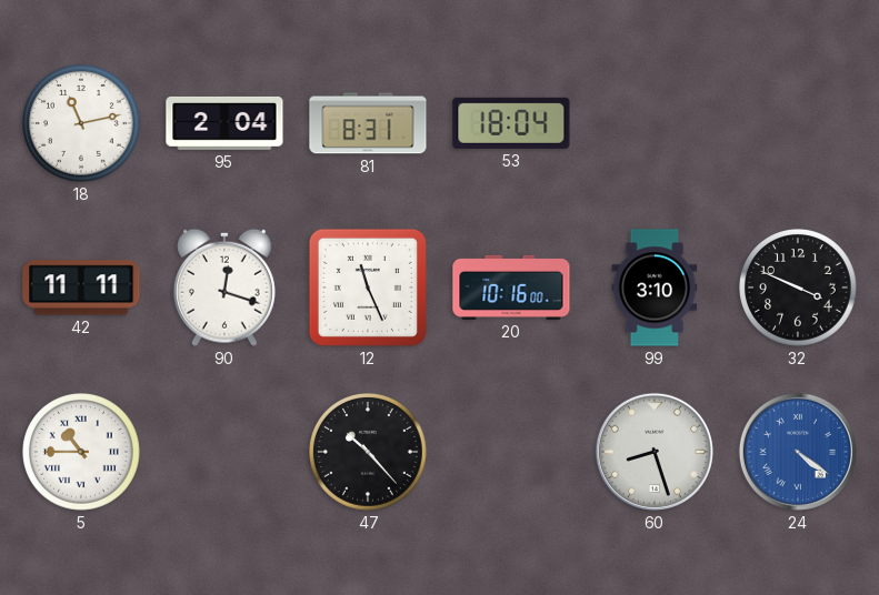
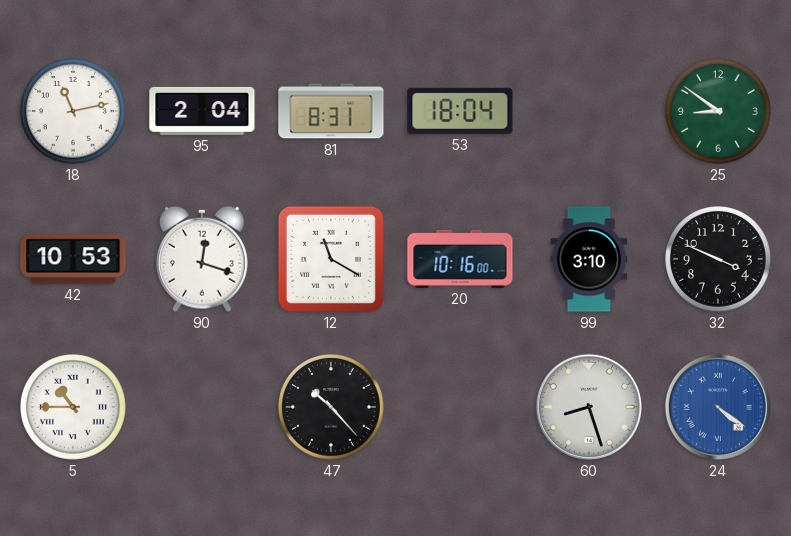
25: none -> 8:51
42: 11:11 -> 10:53
12: 11:26 -> 11:20
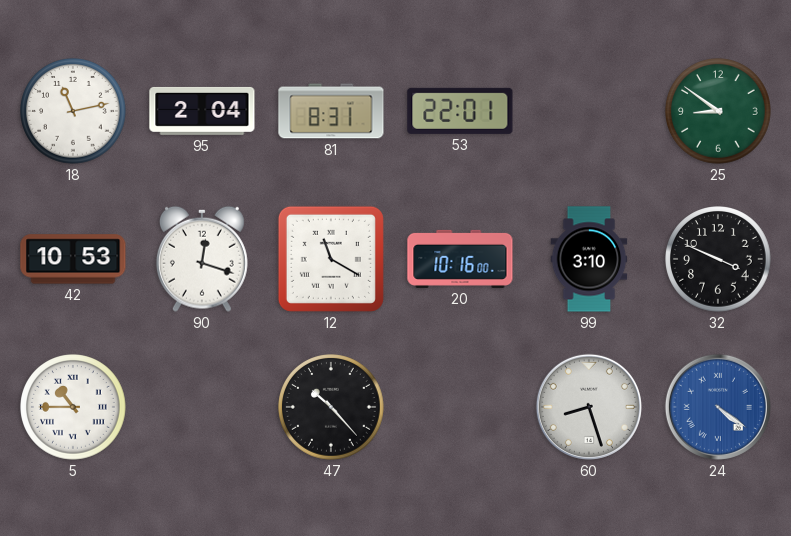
53: 18:04 -> 22:01
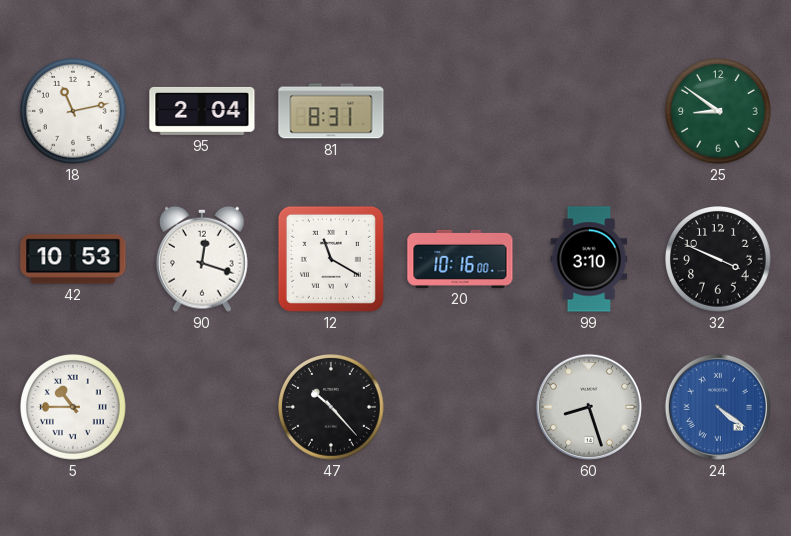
53: 22:01 -> none
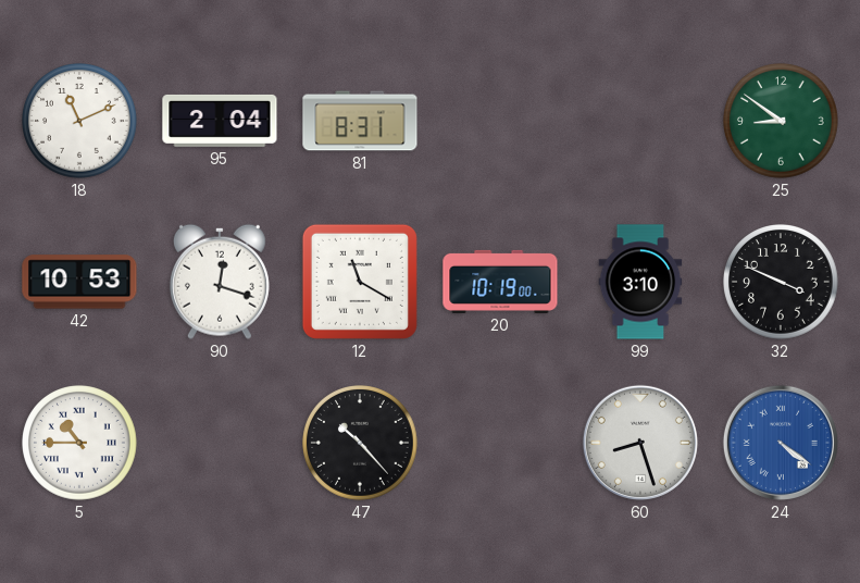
18: 11:13 -> 11:11
20: 10:16 -> 10:19
